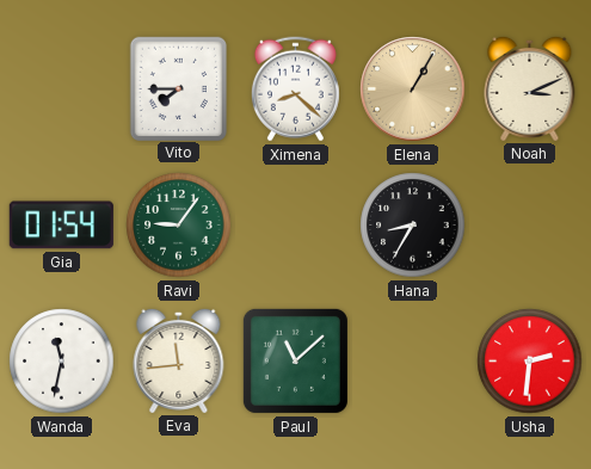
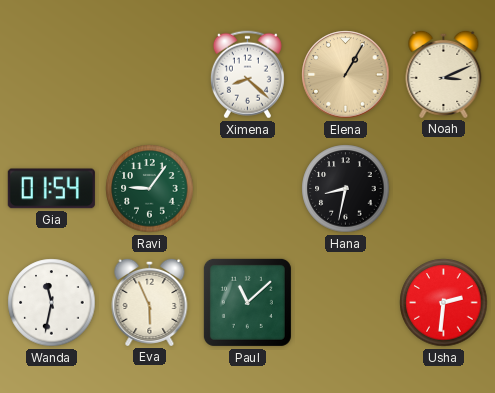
Vito: 7:45 -> none
Hana: 8:35 -> 8:32
Eva: 11:44 -> 5:56
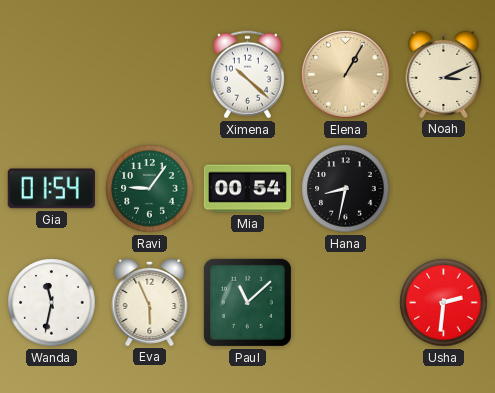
Ximena: 8:22 -> 10:22
Mia: none -> 00:54
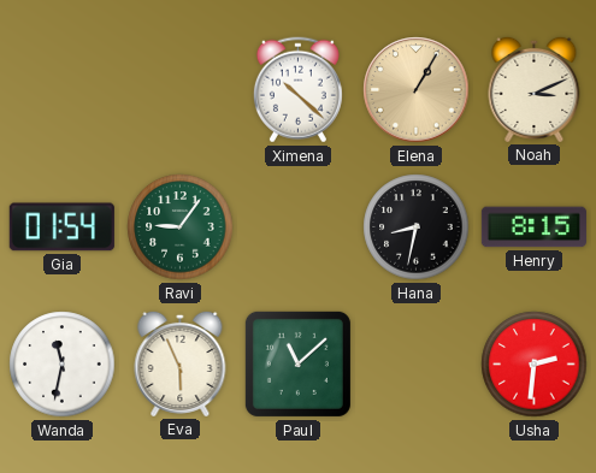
Mia: 00:54 -> none
Henry: none -> 8:15
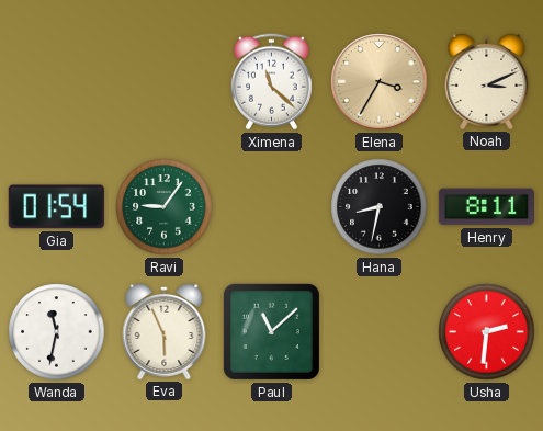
Ximena: 10:22 -> 11:22
Elena: 1:05 -> 3:35
Henry: 8:15 -> 8:11
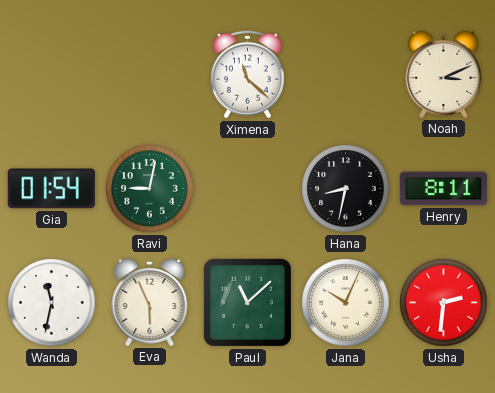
Elena: 3:35 -> none
Ravi: 9:06 -> 9:02
Jana: none -> 10:04
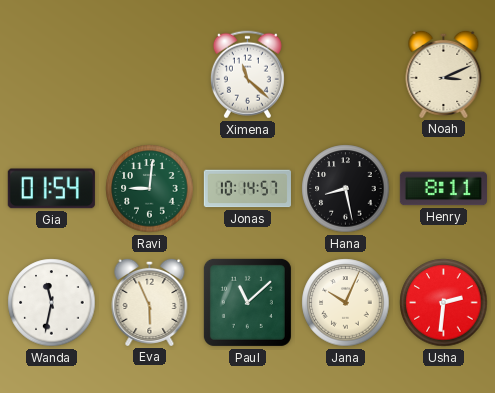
Ravi: 9:02 -> 9:01
Jonas: none -> 10:14
Hana: 8:32 -> 8:28
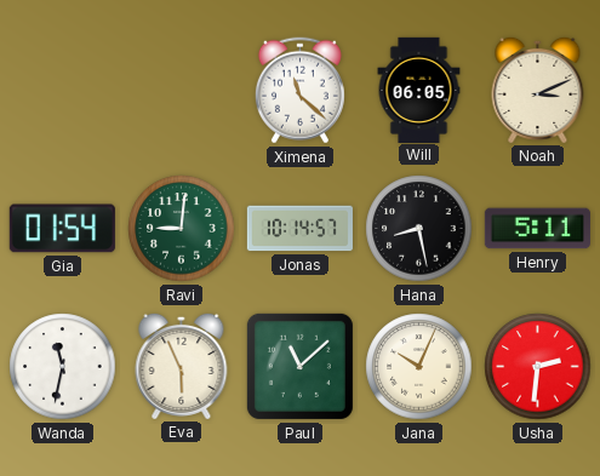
Will: none -> 06:05
Henry: 8:11 -> 5:11
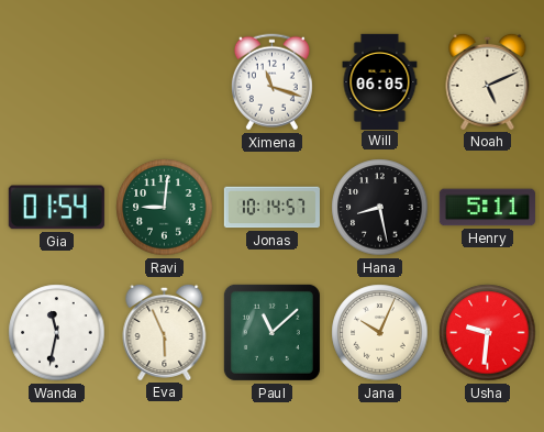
Ximena: 11:22 -> 11:18
Noah: 3:11 -> 5:11
Usha: 2:31 -> 9:31
